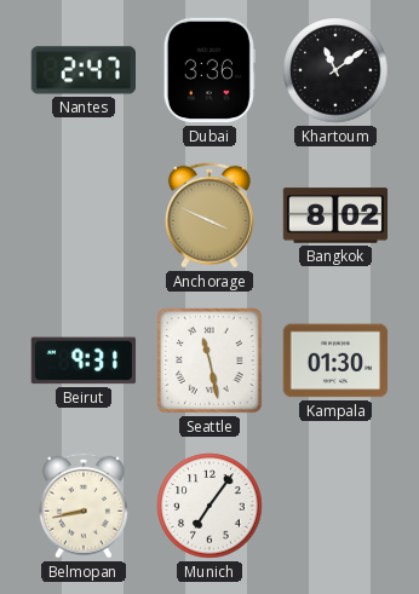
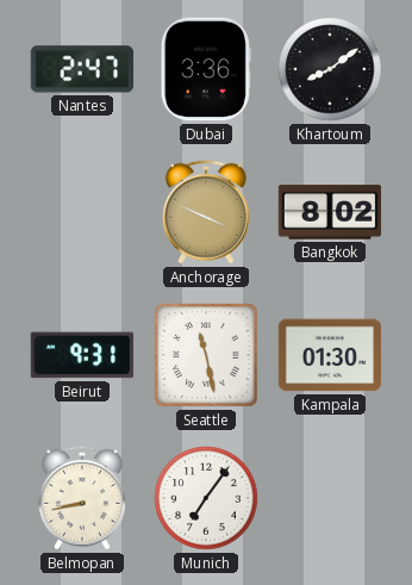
Khartoum: 11:09 -> 8:09
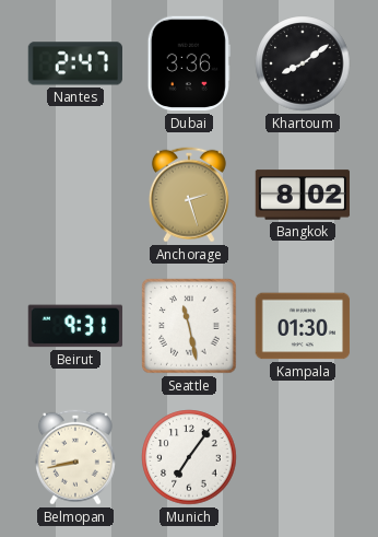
Anchorage: 3:49 -> 2:27
